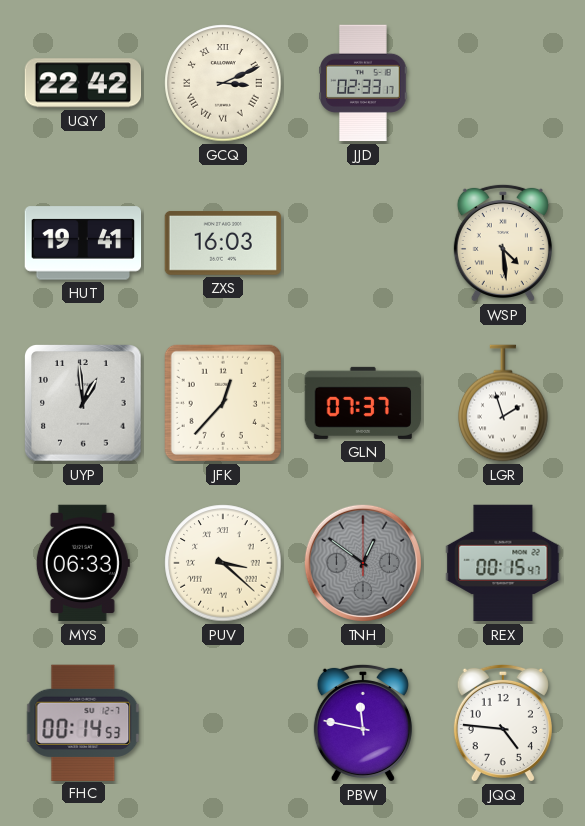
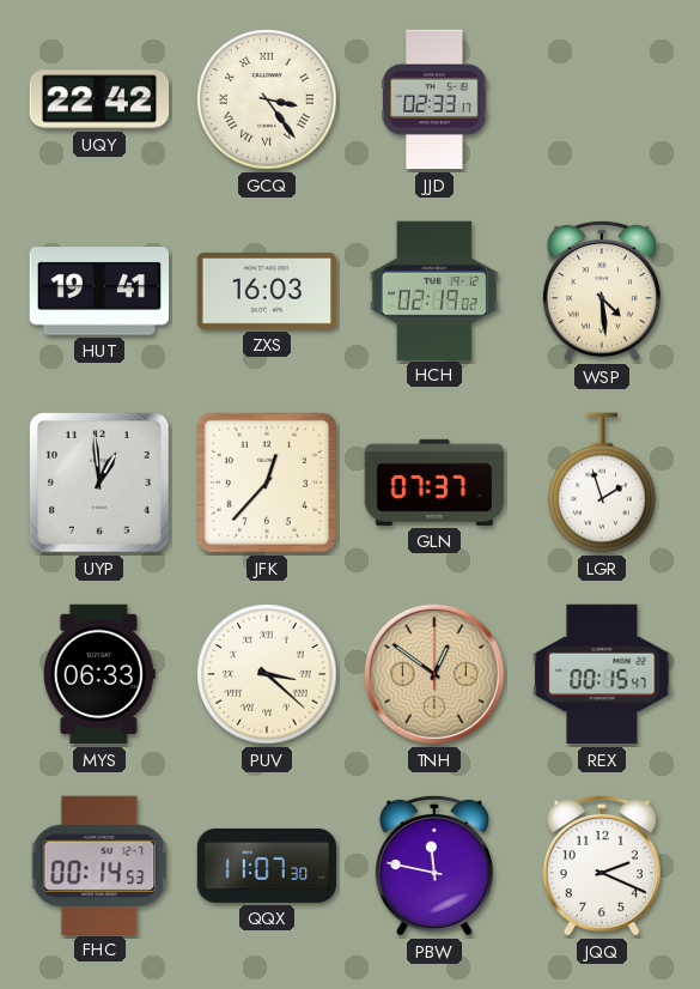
GCQ: 3:11 -> 3:24
HCH: none -> 02:19
TNH dial: grey -> champagne
QQX: none -> 11:07
JQQ: 4:46 -> 2:19
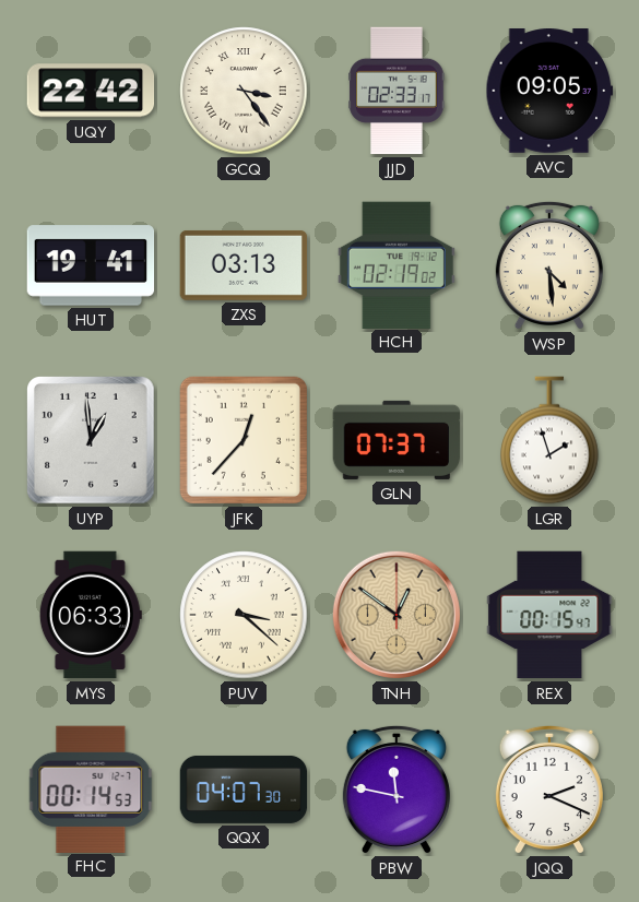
AVC: none -> 09:05
ZXS: 16:03 -> 03:13
QQX: 11:07 -> 04:07
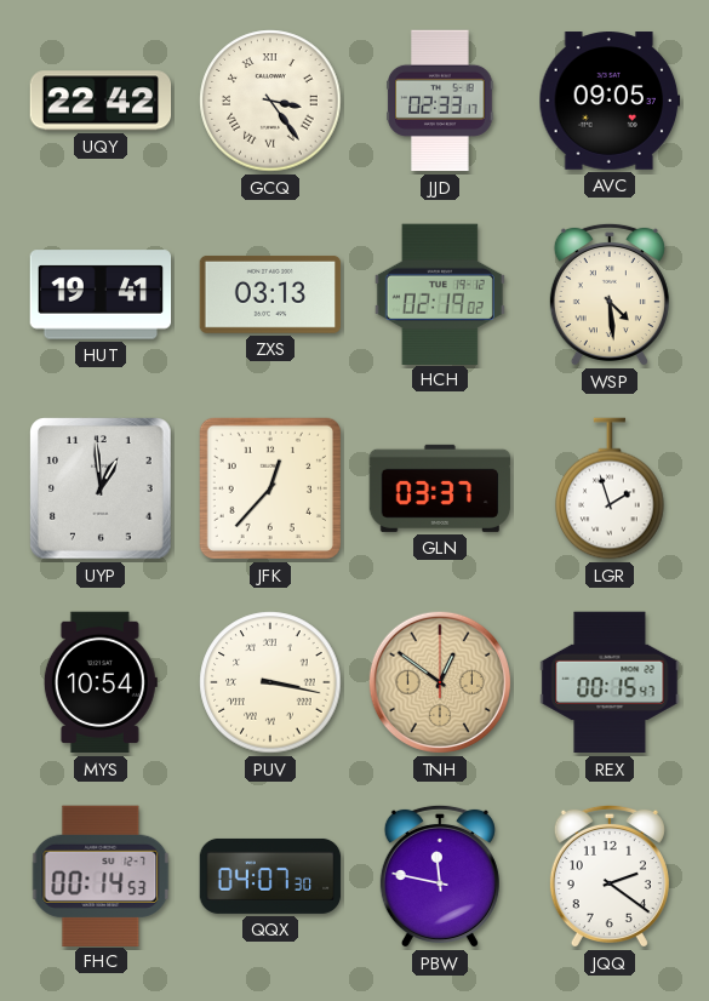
GLN: 07:37 -> 03:37
MYS: 06:33 -> 10:54
PUV: 3:22 -> 3:17
JQQ: 2:19 -> 2:21
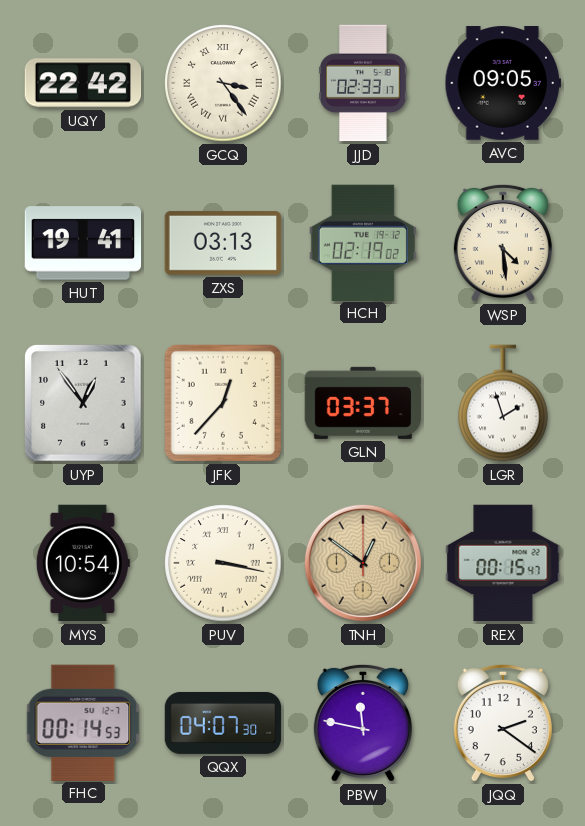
UYP: 12:59 -> 12:54
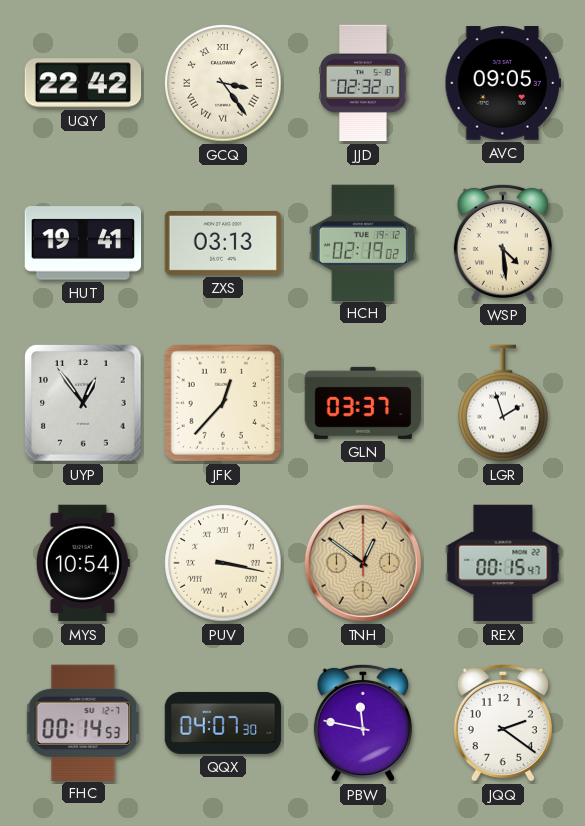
JJD: 02:33 -> 02:32
